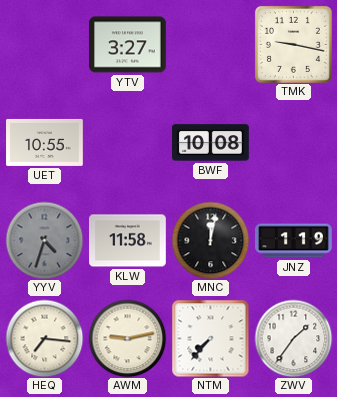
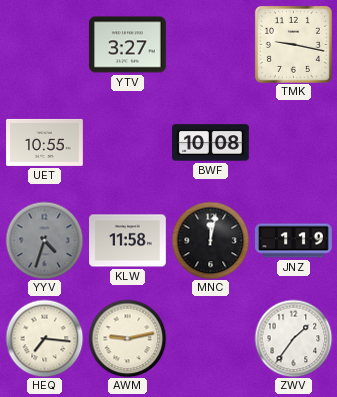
NTM: 7:37 -> none
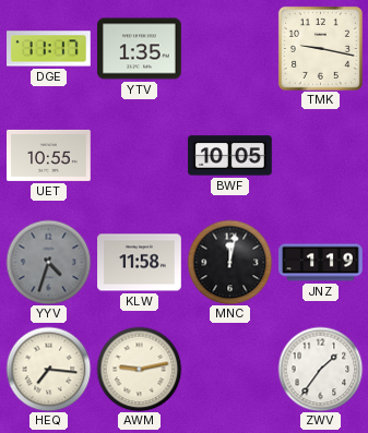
DGE: none -> 11:17
YTV: 3:27 -> 1:35
BWF: 10:08 -> 10:05
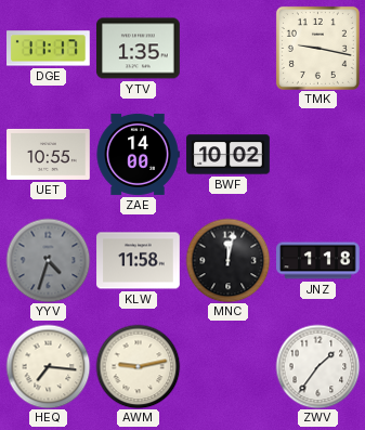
ZAE: none -> 14:00
BWF: 10:05 -> 10:02
JNZ: 1:19 -> 1:18
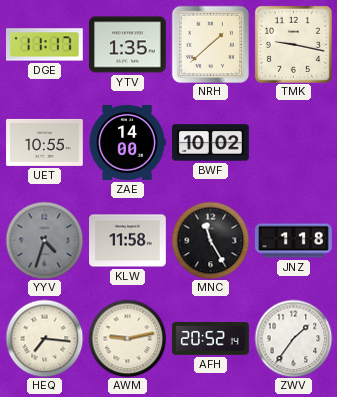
NRH: none -> 1:38
MNC: 12:02 -> 11:25
AFH: none -> 20:52
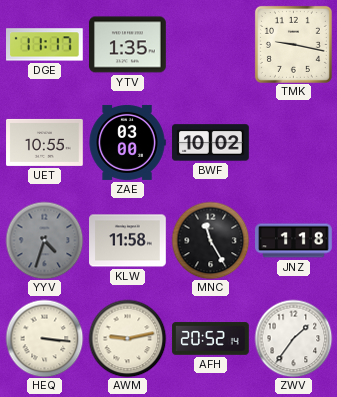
NRH: 1:38 -> none
ZAE: 14:00 -> 03:00
HEQ: 7:16 -> 3:16
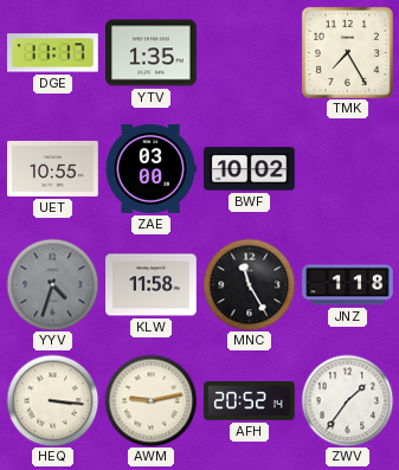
TMK: 9:17 -> 7:25
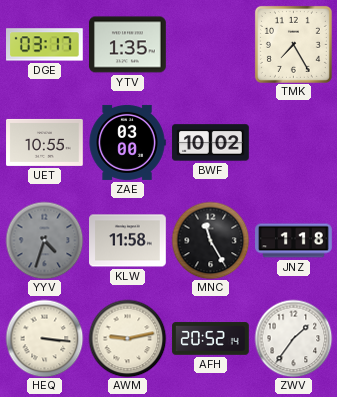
DGE: 11:17 -> 03:17
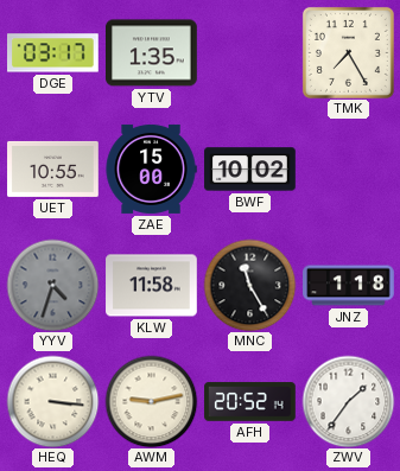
ZAE: 03:00 -> 15:00
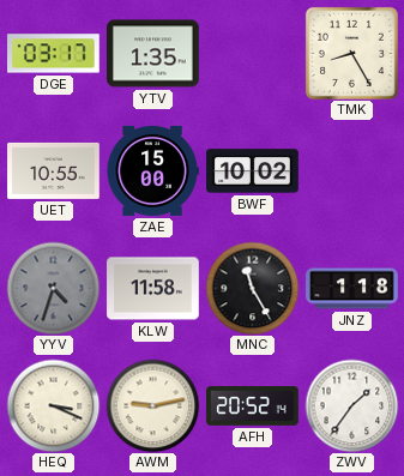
TMK: 7:25 -> 8:25
HEQ: 3:16 -> 3:19
